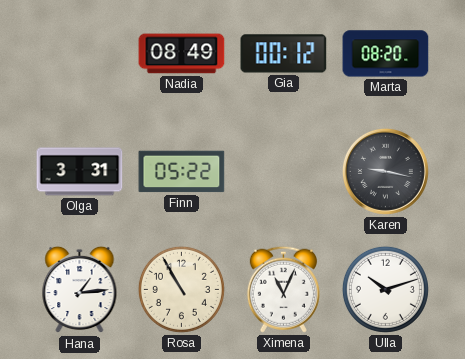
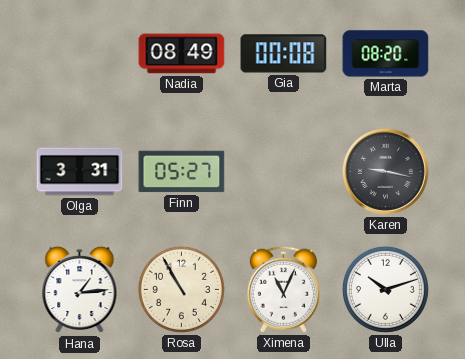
Gia: 00:12 -> 00:08
Finn: 05:22 -> 05:27
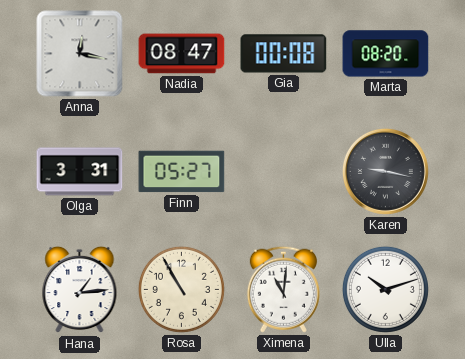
Anna: none -> 12:17
Nadia: 08:49 -> 08:47
Ximena: 11:04 -> 11:01
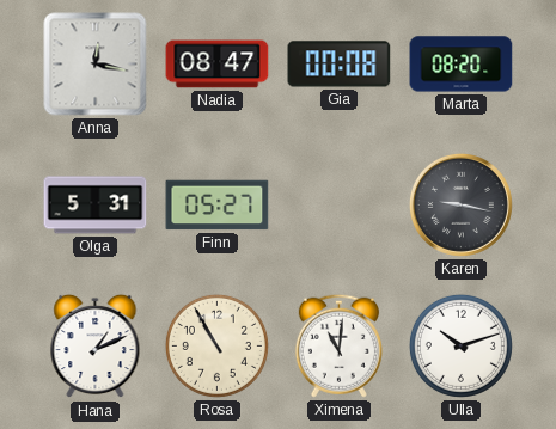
Olga: 3:31 -> 5:31
Hana: 1:14 -> 1:11
